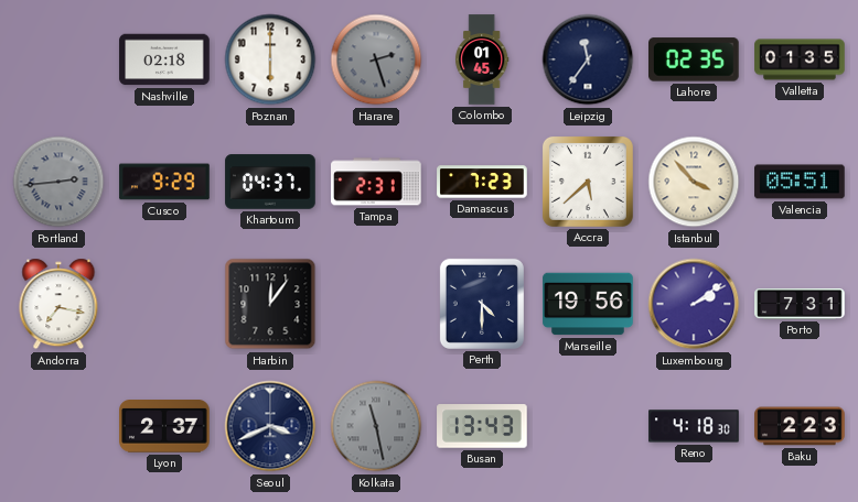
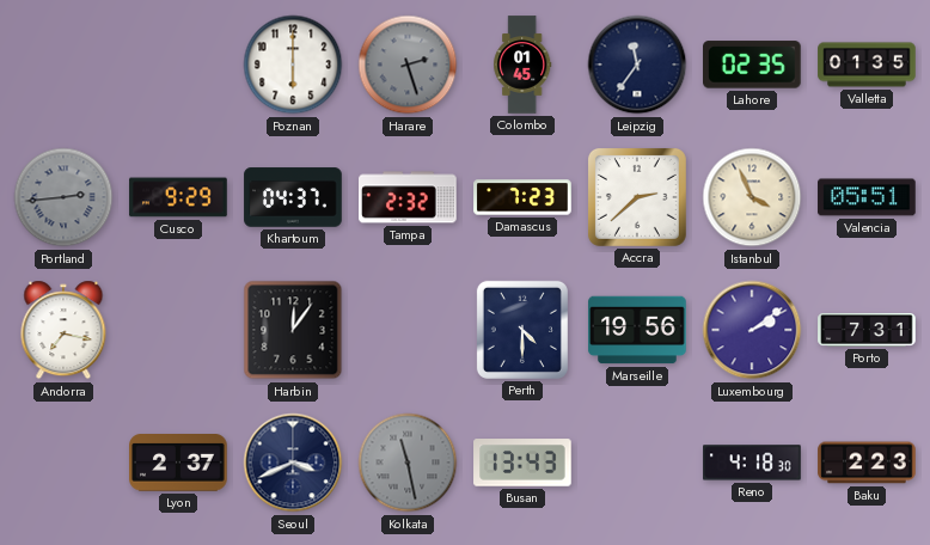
Nashville: 02:18 -> none
Tampa: 2:31 -> 2:32
Accra: 5:38 -> 2:38
Istanbul: 3:53 -> 3:56
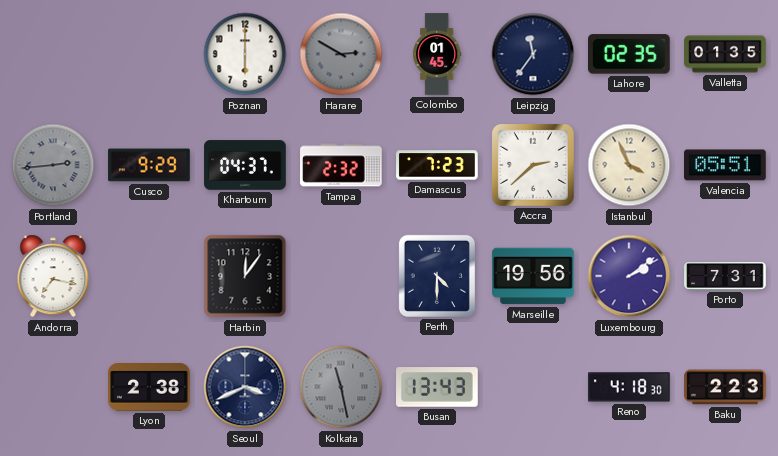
Harare: 2:27 -> 2:50
Lyon: 2:37 -> 2:38
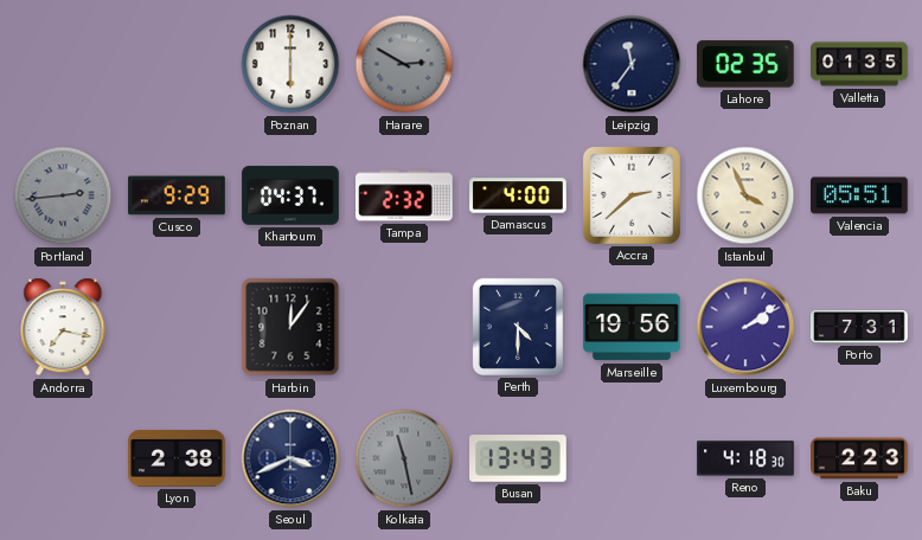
Colombo: 01:45 -> none
Damascus: 7:23 -> 4:00
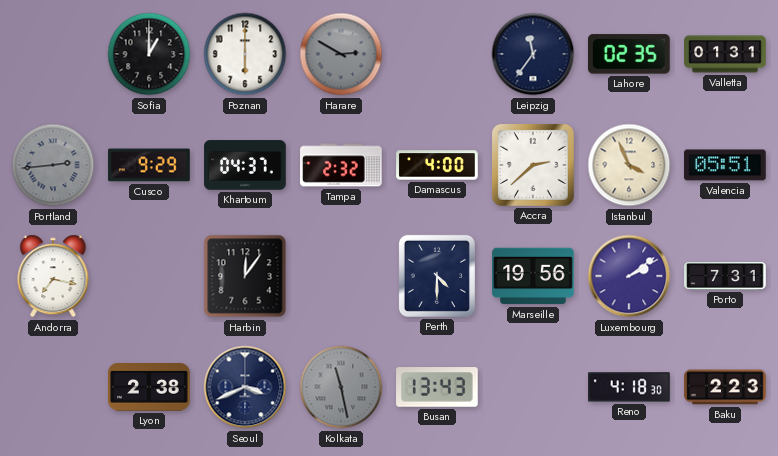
Sofia: none -> 1:00
Valletta: 01:35 -> 01:31
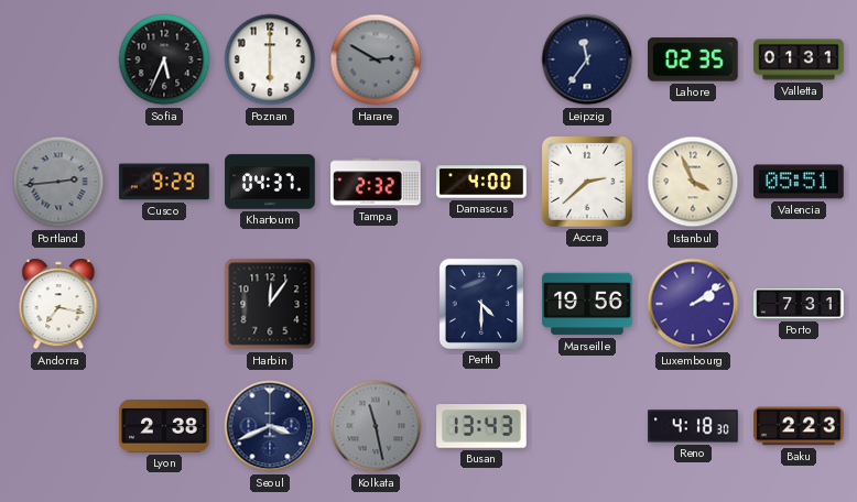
Sofia: 1:00 -> 5:34
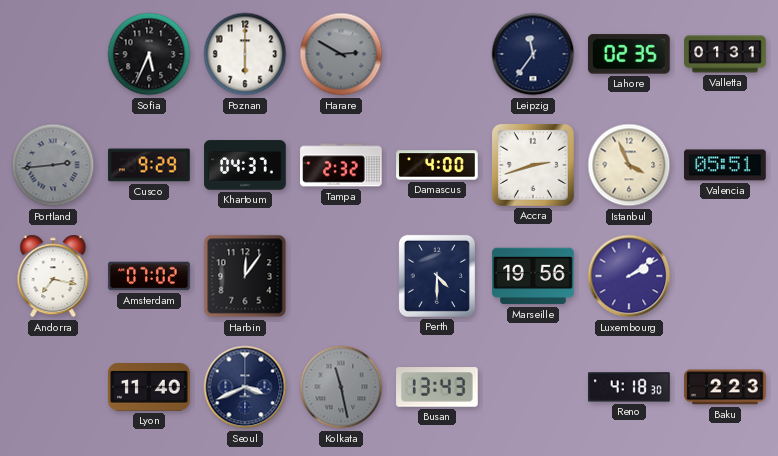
Accra: 2:38 -> 2:42
Amsterdam: none -> 07:02
Porto: 7:31 -> none
Lyon: 2:38 -> 11:40
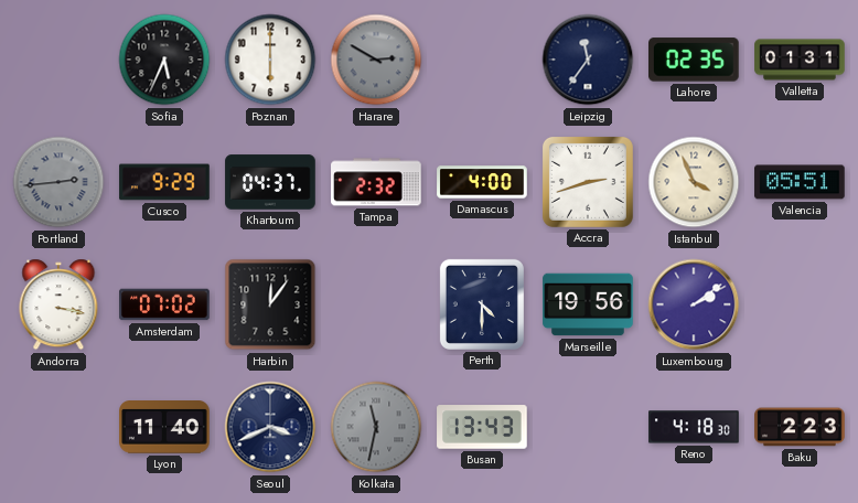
Andorra: 7:17 -> 3:17
Kolkata: 11:28 -> 11:32
